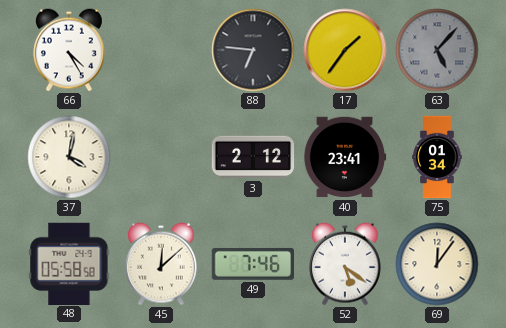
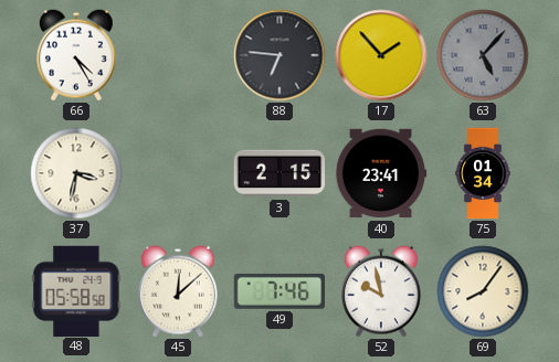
17: 1:36 -> 1:53
37: 4:02 -> 3:32
3: 2:12 -> 2:15
52: 5:21 -> 9:58
69: 12:06 -> 8:06
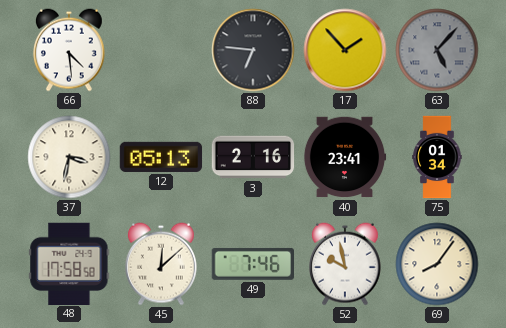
66: 4:25 -> 4:29
12: none -> 05:13
3: 2:15 -> 2:16
48: 05:58 -> 17:58
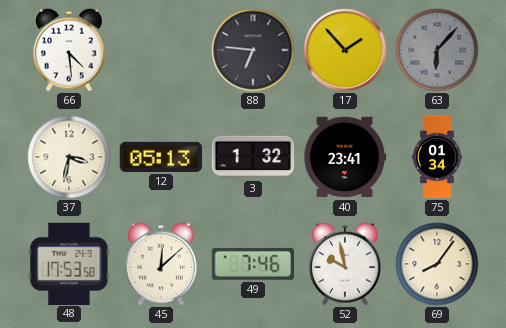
63: 5:07 -> 6:07
3: 2:16 -> 1:32
48: 17:58 -> 17:53
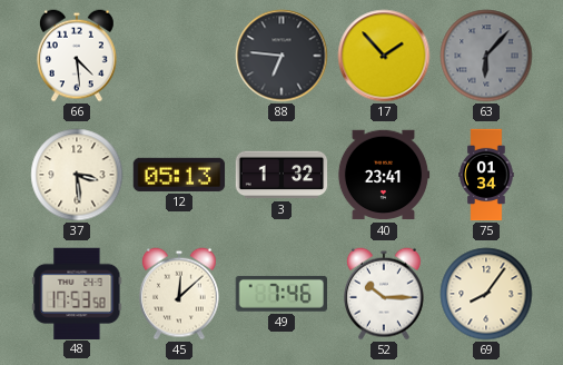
37: 3:32 -> 3:29
52: 9:58 -> 10:15
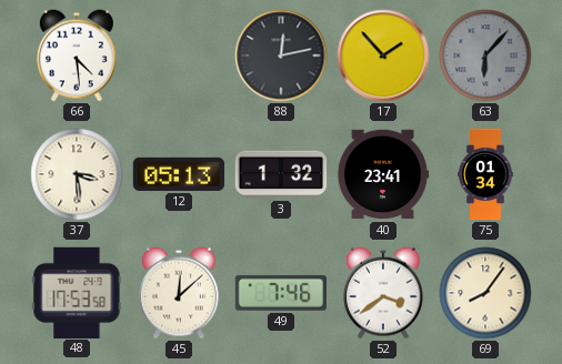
88: 6:46 -> 12:13
52: 10:15 -> 3:39
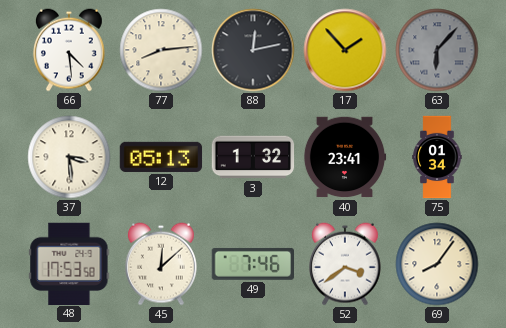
77: none -> 8:14
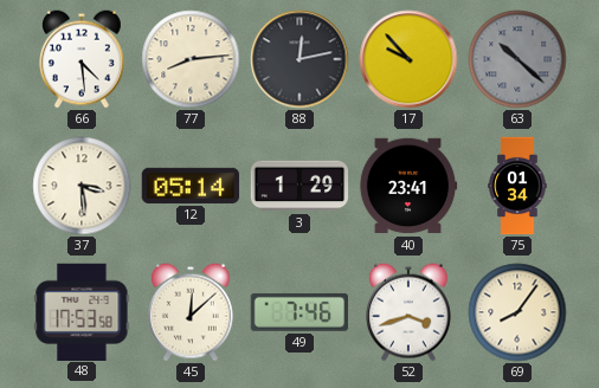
17: 1:53 -> 9:53
63: 6:07 -> 10:22
12: 05:13 -> 05:14
3: 1:32 -> 1:29
52: 3:39 -> 3:42
